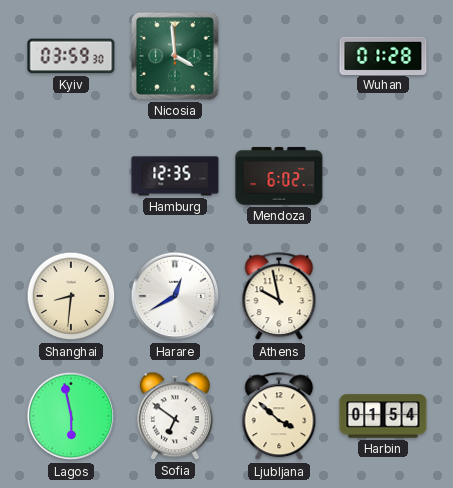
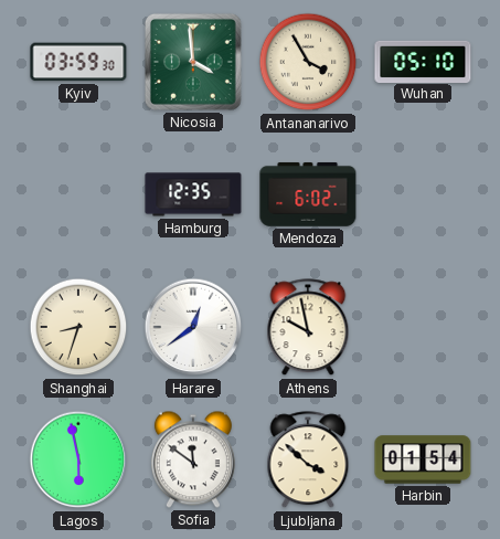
Antananarivo: none -> 3:55
Wuhan: 01:28 -> 05:10
Shanghai: 8:31 -> 8:33
Harare: 12:40 -> 12:39
Sofia: 6:51 -> 11:51
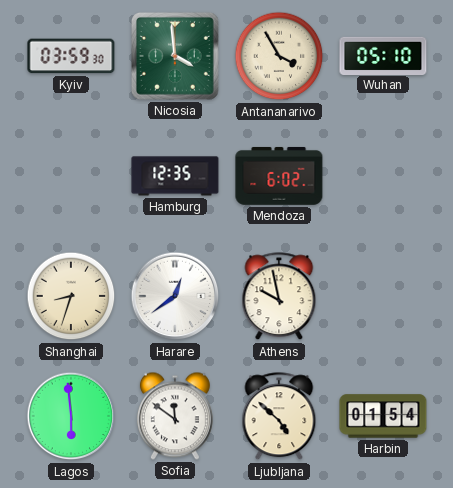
Lagos: 5:58 -> 5:59
Ljubljana: 3:52 -> 4:52
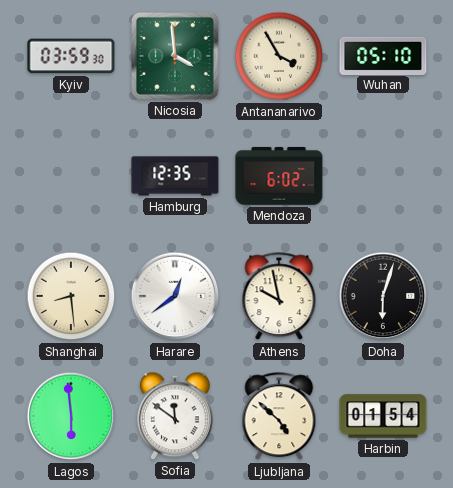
Shanghai: 8:33 -> 8:29
Doha: none -> 6:03
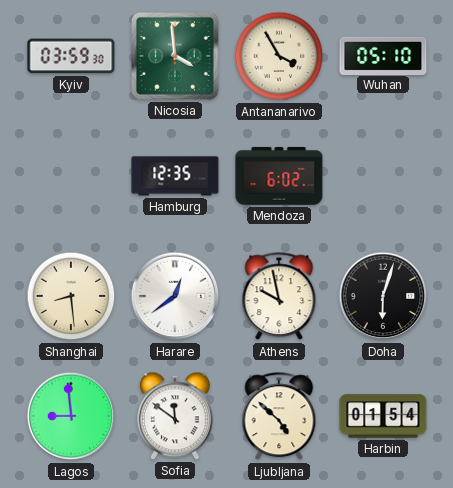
Lagos: 5:59 -> 8:59
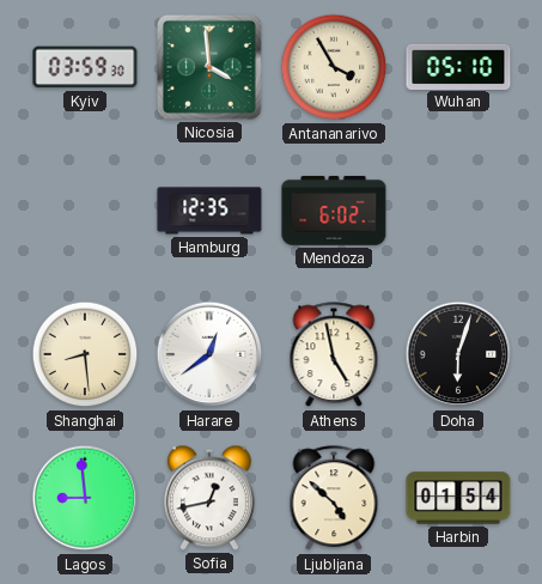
Athens: 9:58 -> 4:58
Sofia: 11:51 -> 12:43
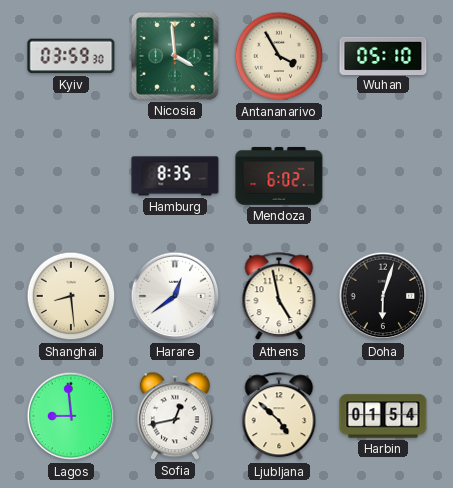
Hamburg: 12:35 -> 8:35
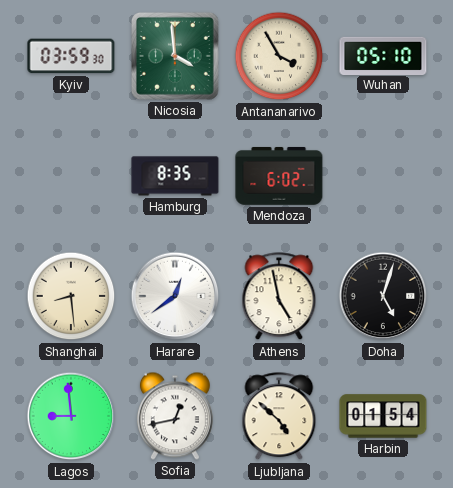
Doha: 6:03 -> 5:03
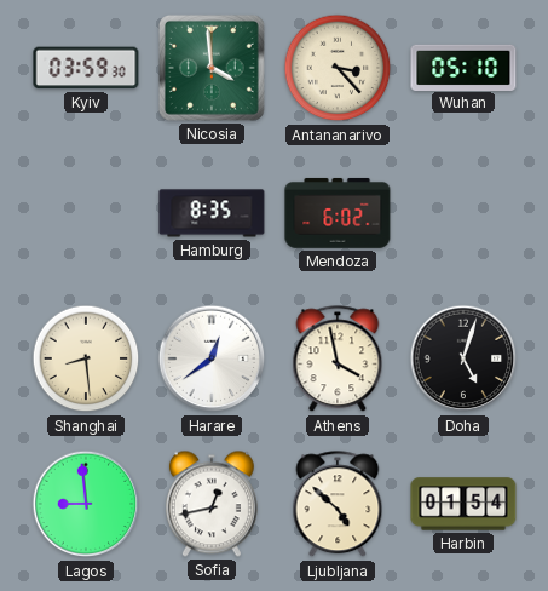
Antananarivo: 3:55 -> 3:23
Athens: 4:58 -> 3:58
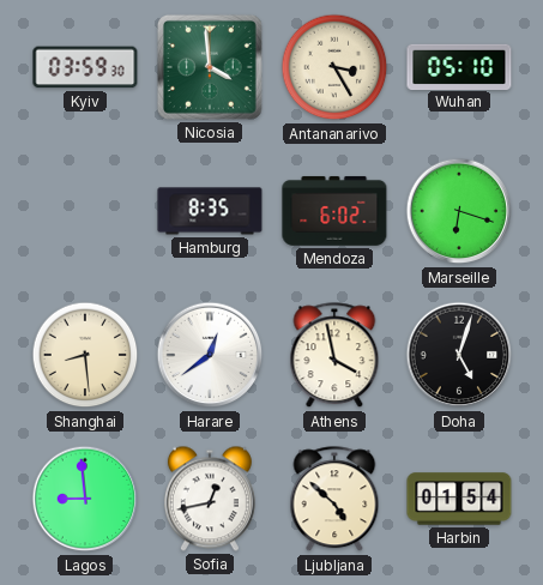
Antananarivo: 3:23 -> 3:25
Marseille: none -> 6:18
